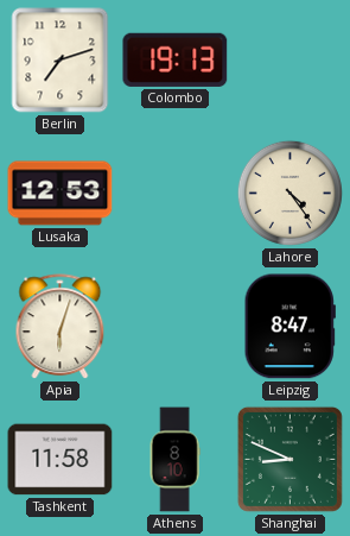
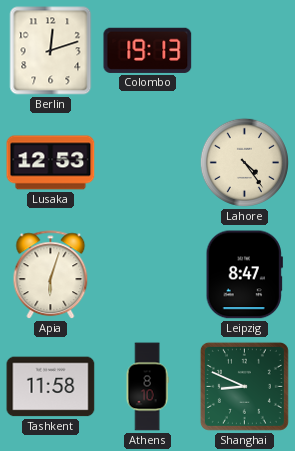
Berlin: 7:12 -> 12:12
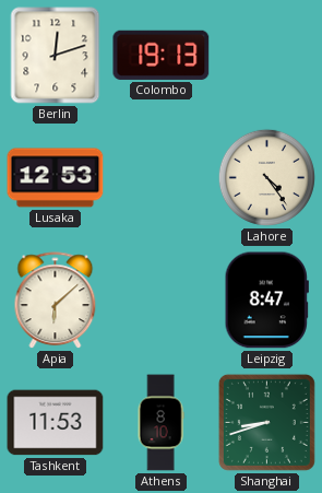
Apia: 6:03 -> 6:08
Tashkent: 11:58 -> 11:53
Shanghai: 8:49 -> 8:42
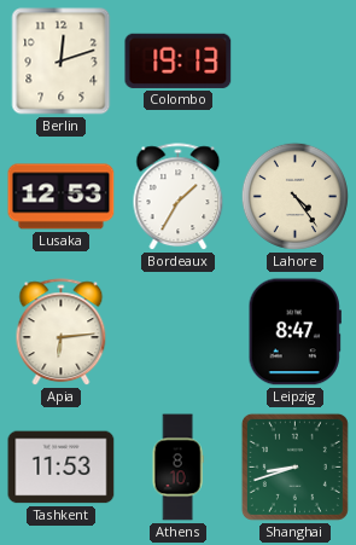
Bordeaux: none -> 1:35
Apia: 6:08 -> 6:14
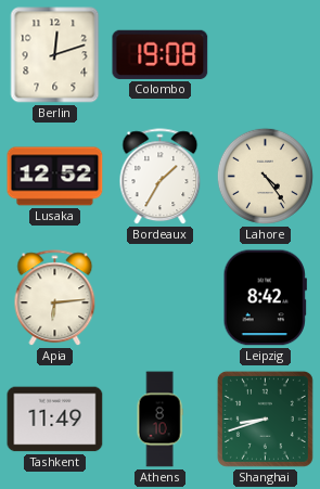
Colombo: 19:13 -> 19:08
Lusaka: 12:53 -> 12:52
Leipzig: 8:47 -> 8:42
Tashkent: 11:53 -> 11:49
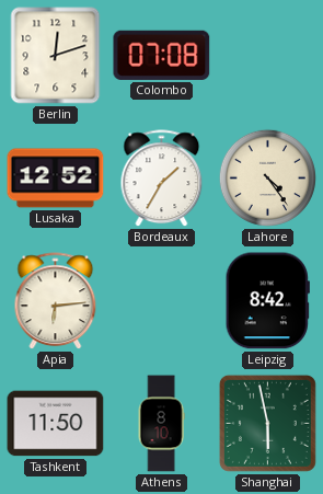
Colombo: 19:08 -> 07:08
Tashkent: 11:49 -> 11:50
Shanghai: 8:42 -> 5:58
